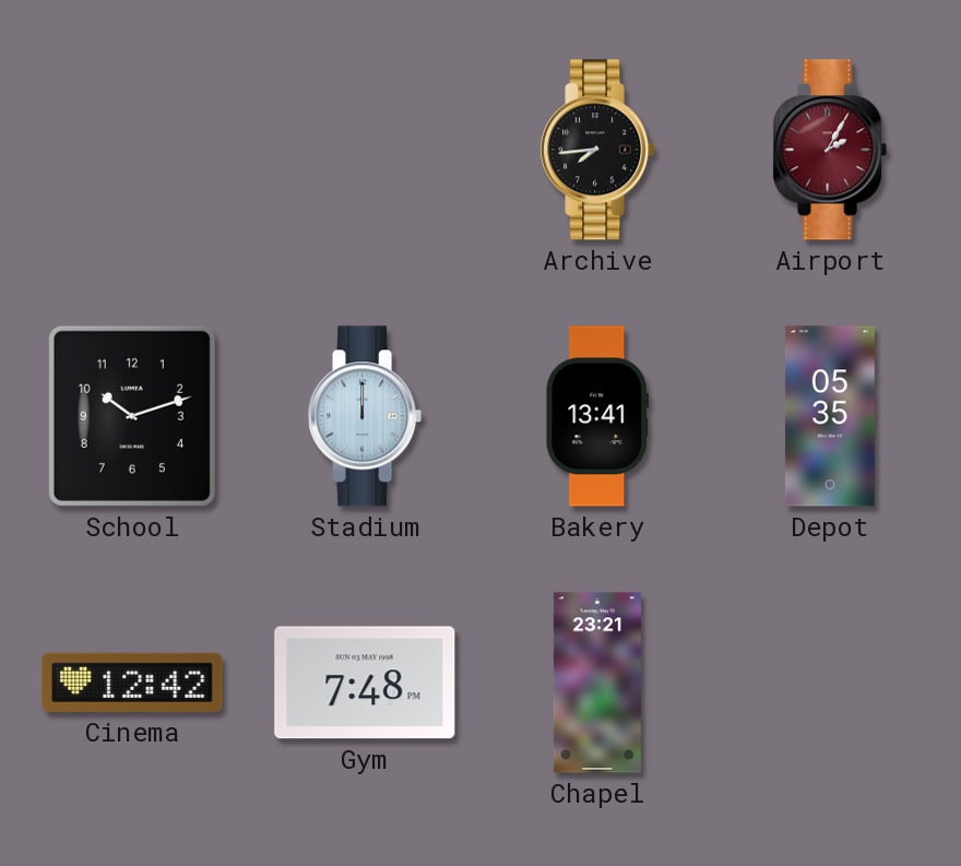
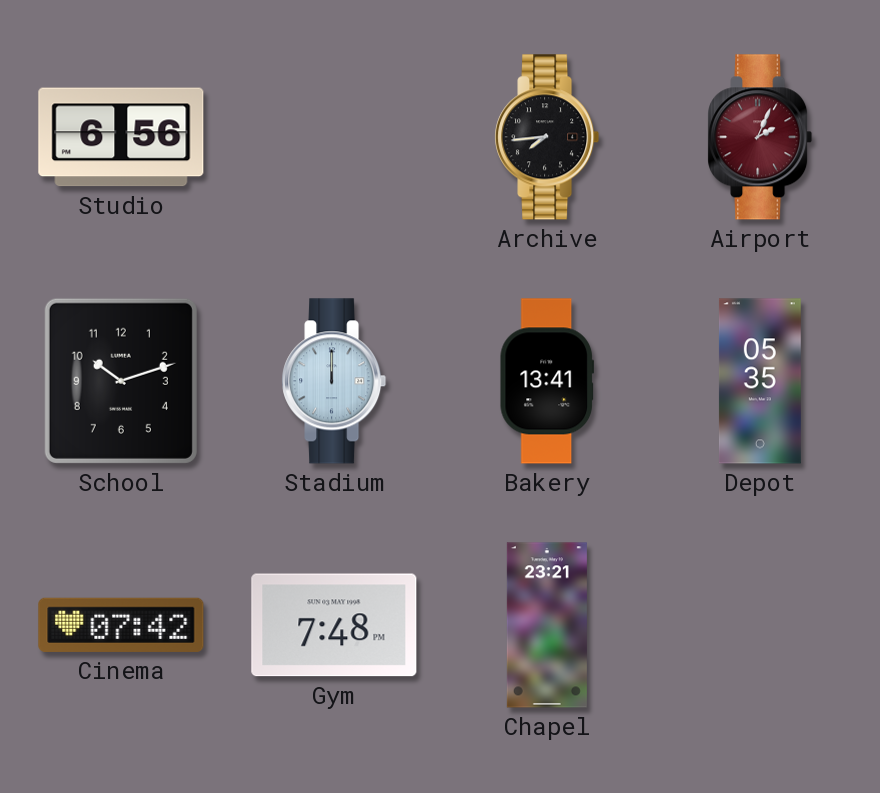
Studio: none -> 6:56
Airport: 2:05 -> 2:04
Cinema: 12:42 -> 07:42
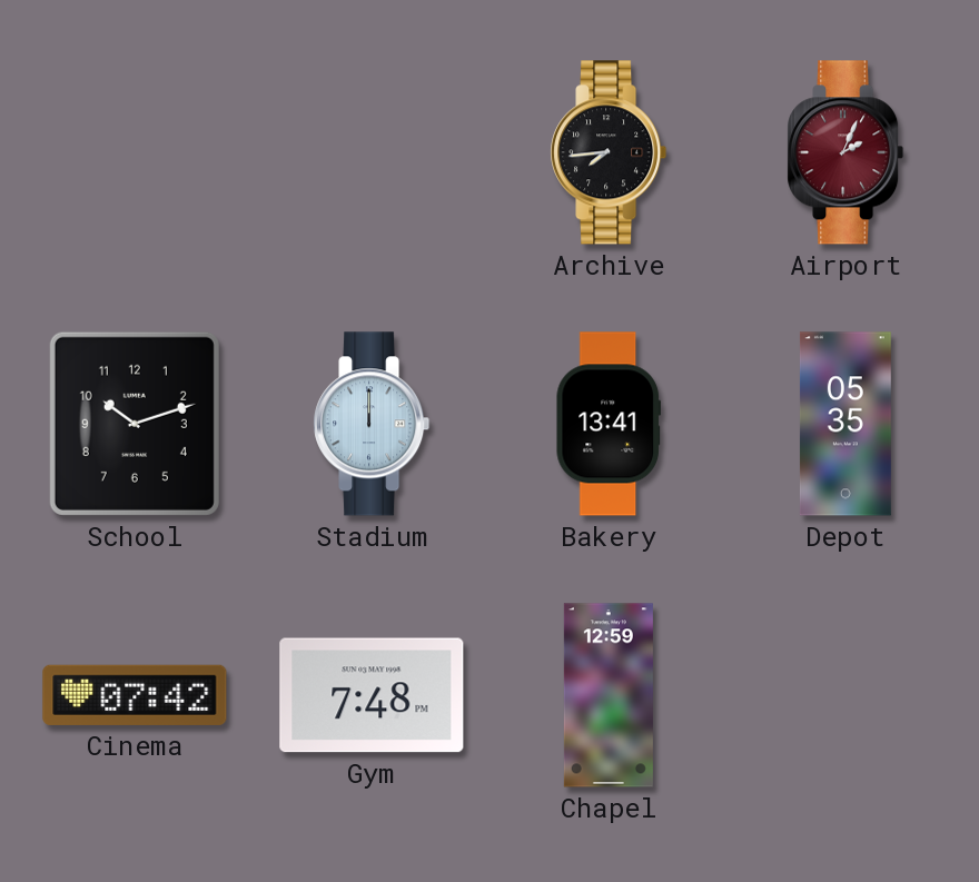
Studio: 6:56 -> none
Chapel: 23:21 -> 12:59
